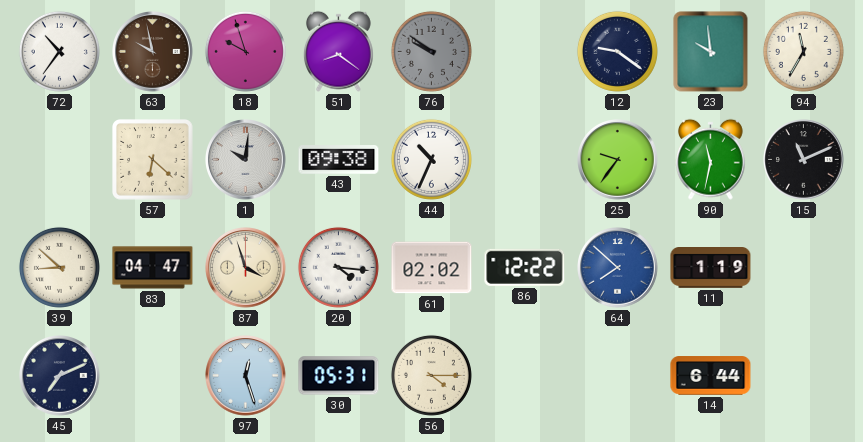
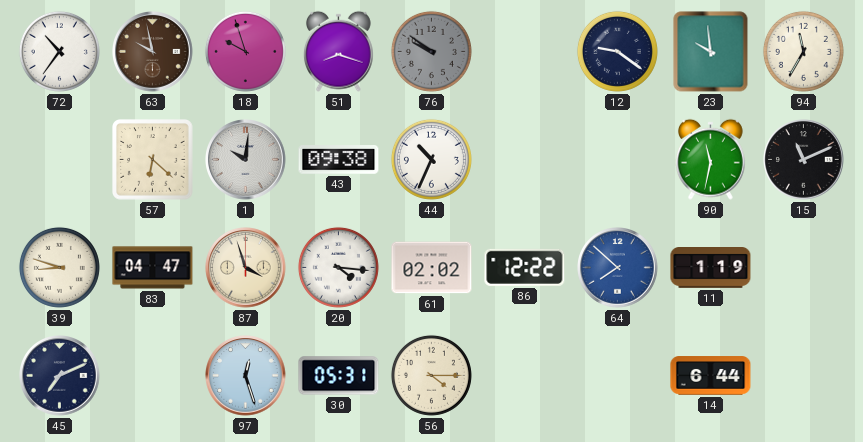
51: 8:21 -> 8:18
25: 9:36 -> none
39: 8:52 -> 8:48
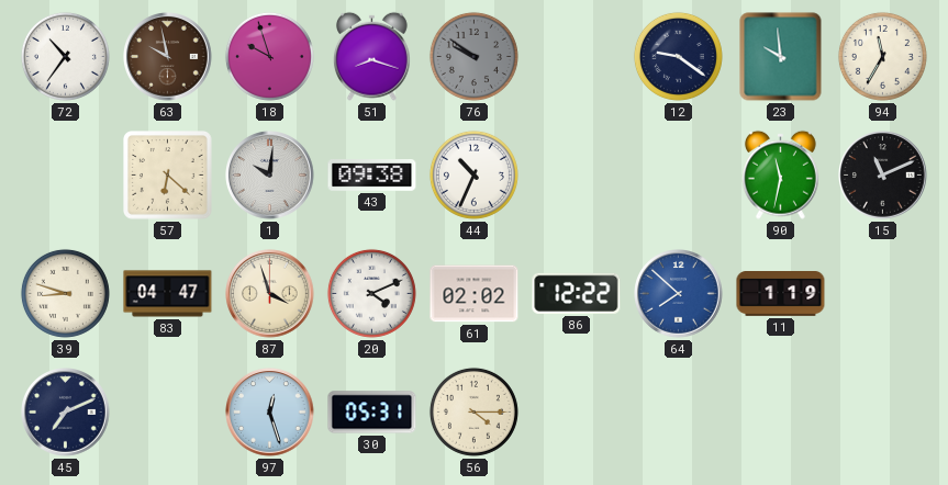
20: 4:16 -> 4:11
14: 6:44 -> none
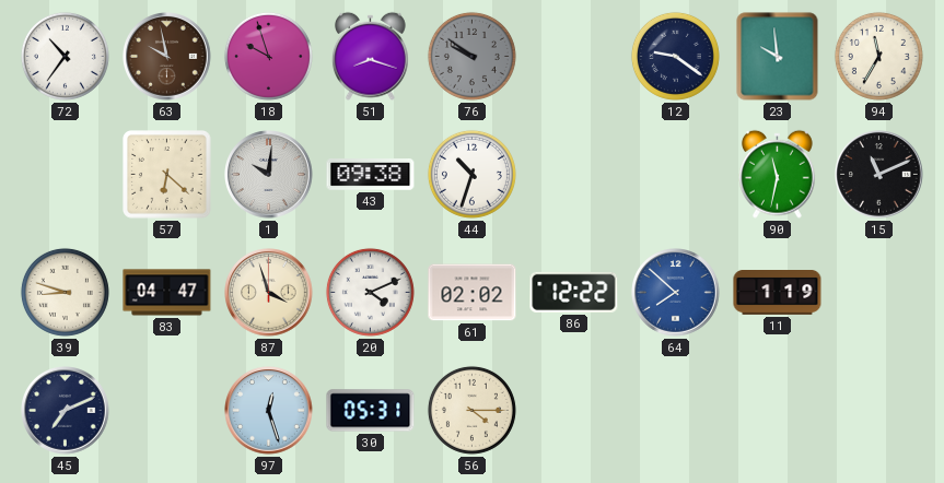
44: 10:34 -> 10:33
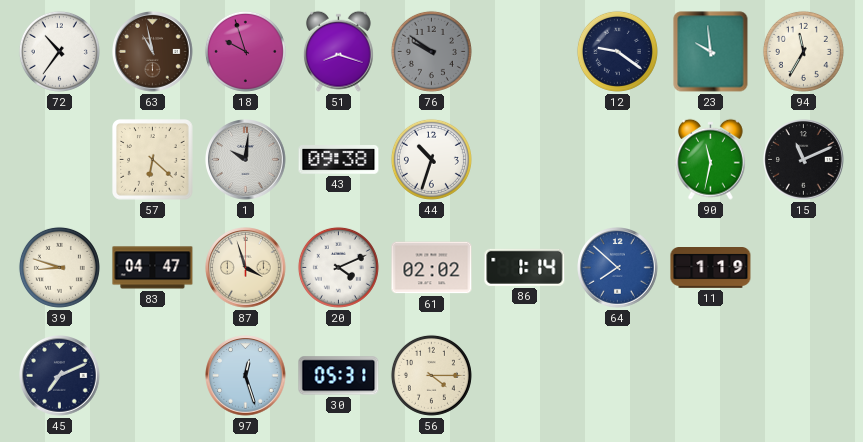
63: 9:58 -> 10:58
86: 12:22 -> 1:14
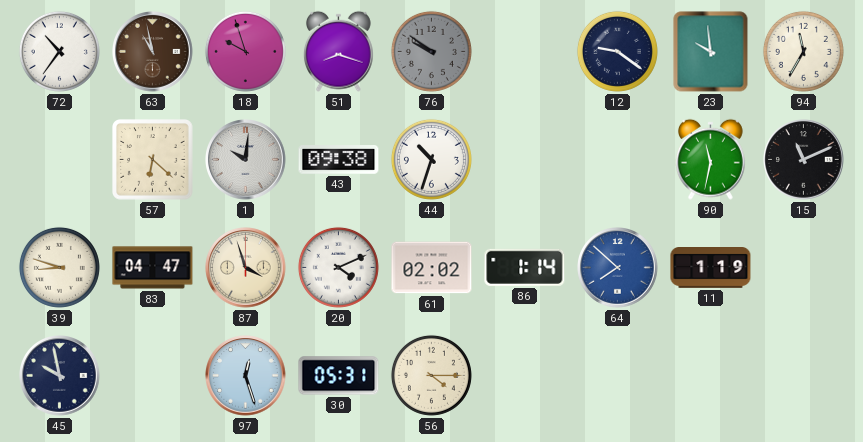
45: 7:11 -> 9:58
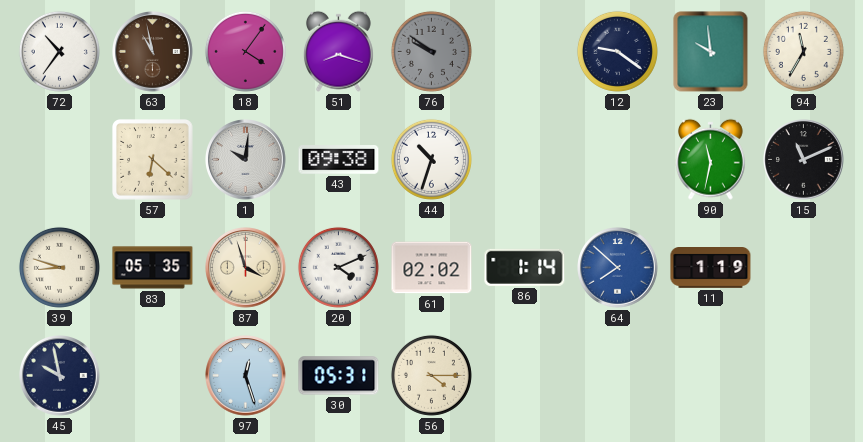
18: 9:57 -> 4:06
83: 04:47 -> 05:35
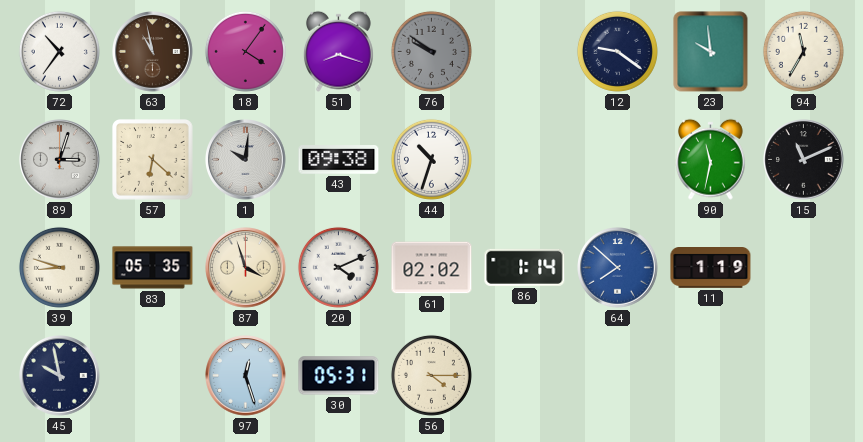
89: none -> 3:03
